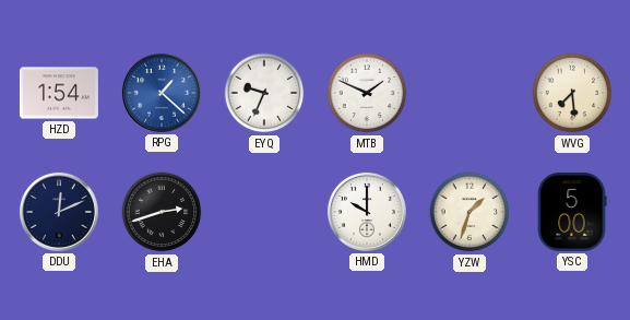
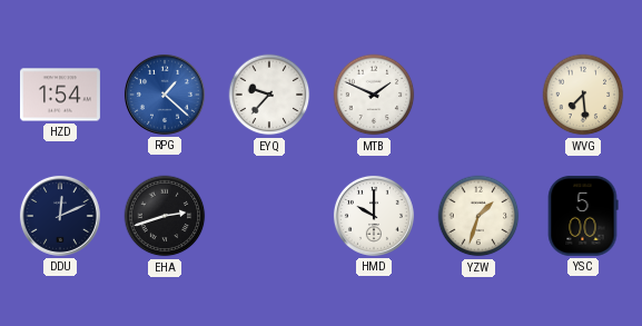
EYQ: 9:34 -> 9:37
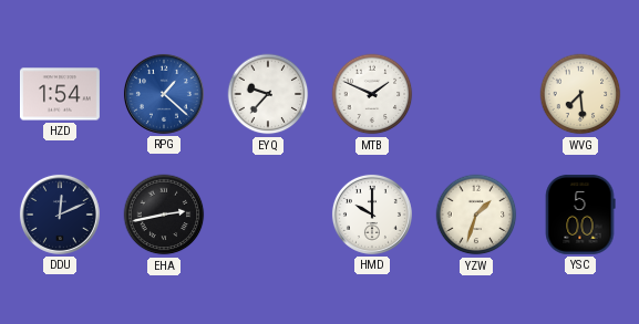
EHA: 2:42 -> 2:43
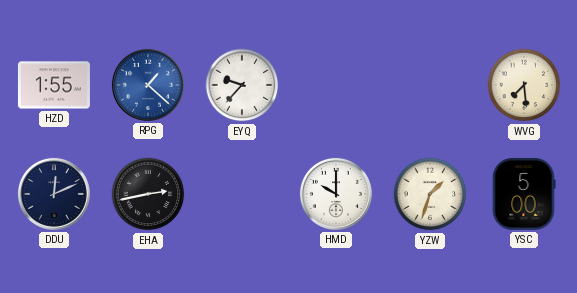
HZD: 1:54 -> 1:55
MTB: 1:49 -> none
